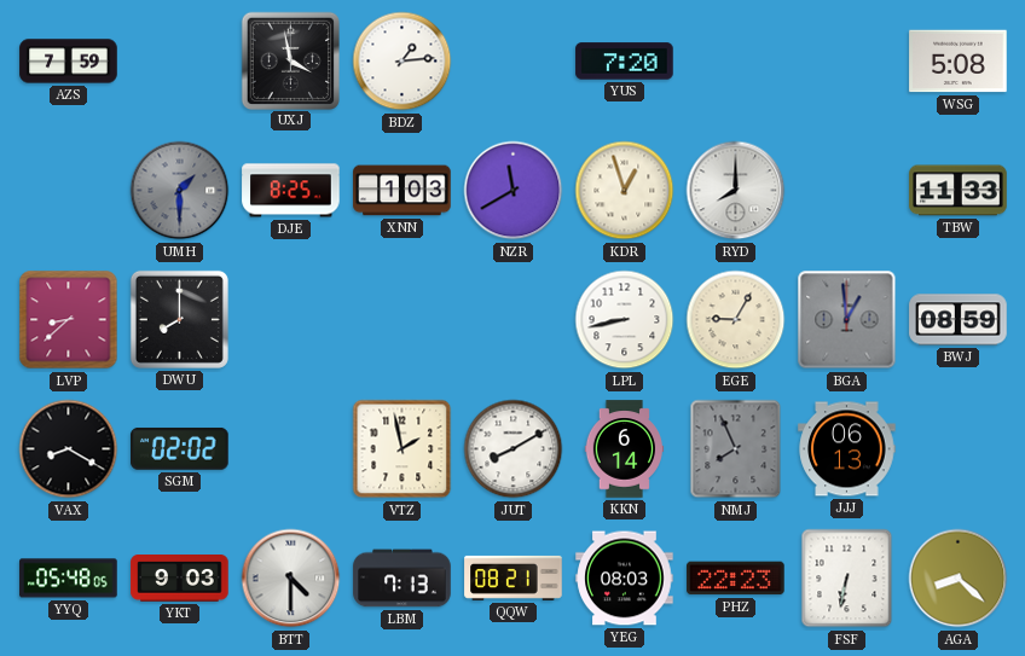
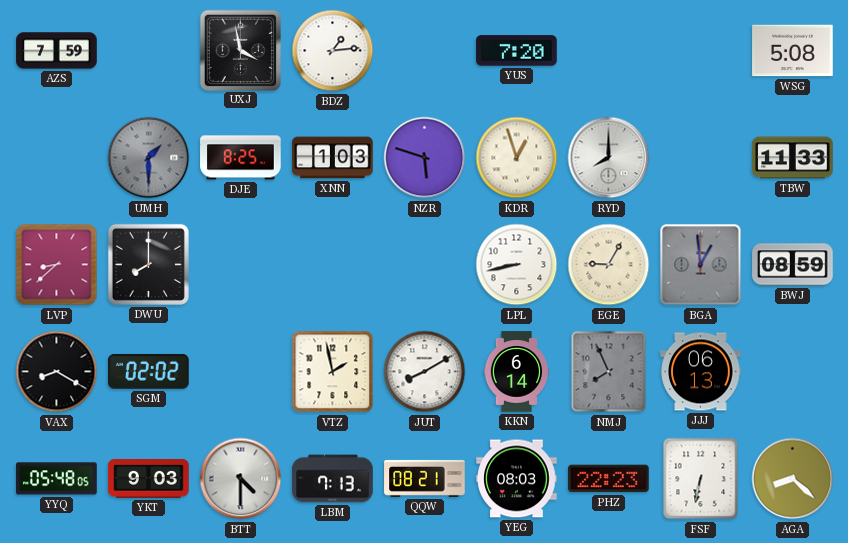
NZR: 11:40 -> 5:48
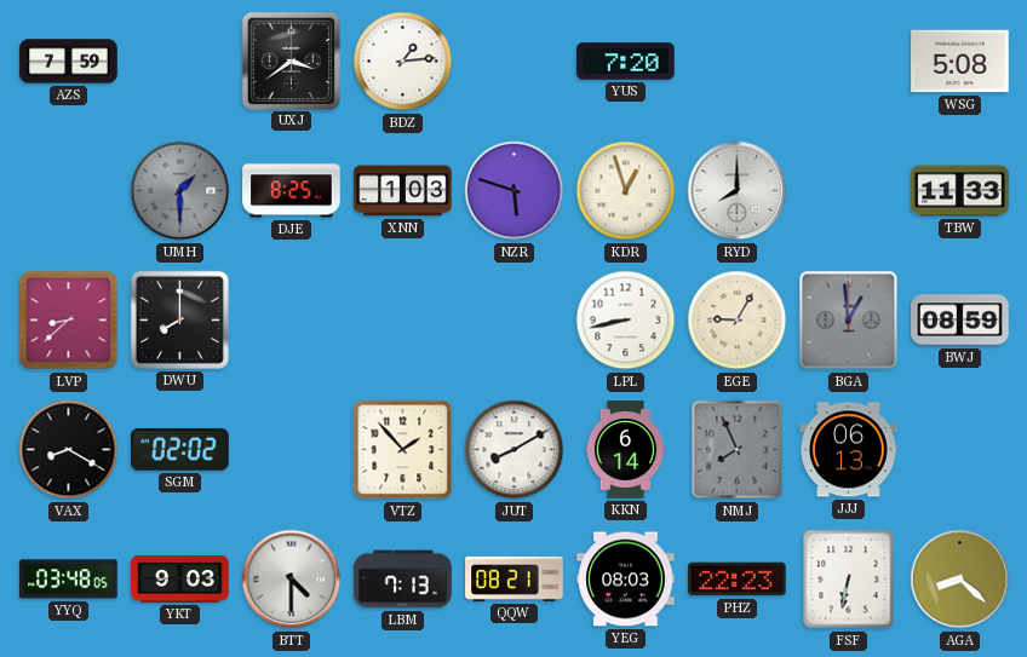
UXJ: 3:58 -> 3:39
VTZ: 1:58 -> 1:53
YYQ: 05:48 -> 03:48
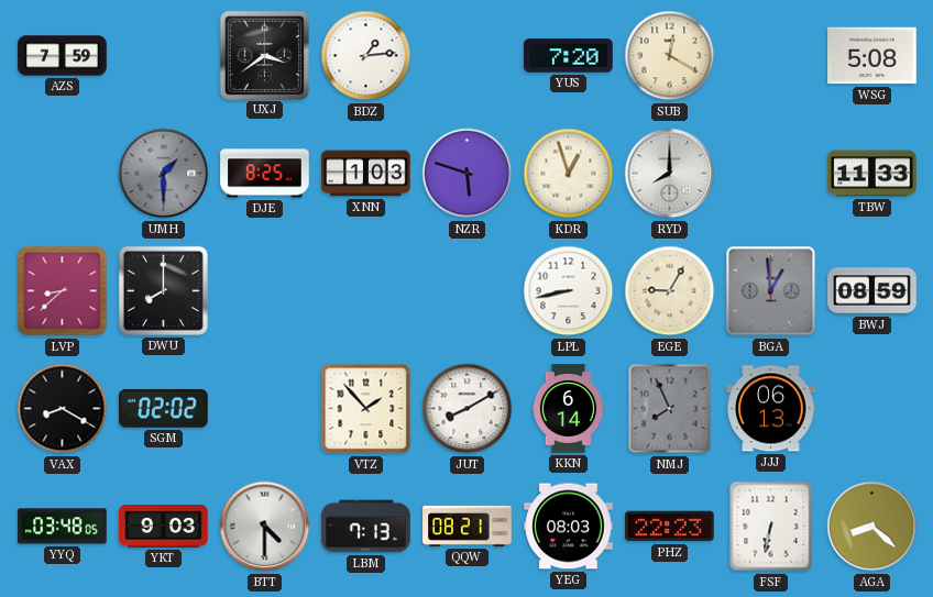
SUB: none -> 12:20
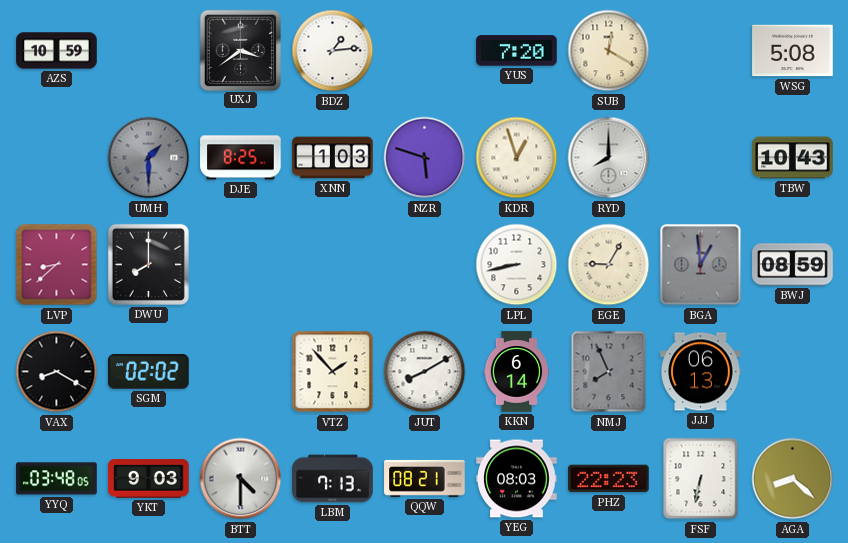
AZS: 7:59 -> 10:59
TBW: 11:33 -> 10:43
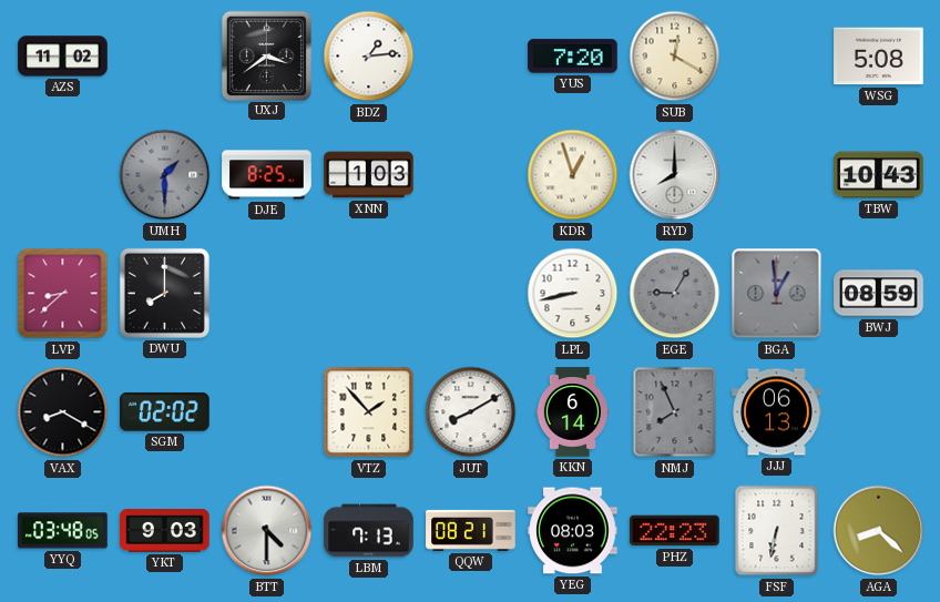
AZS: 10:59 -> 11:02
NZR: 5:48 -> none
EGE dial: cream -> grey
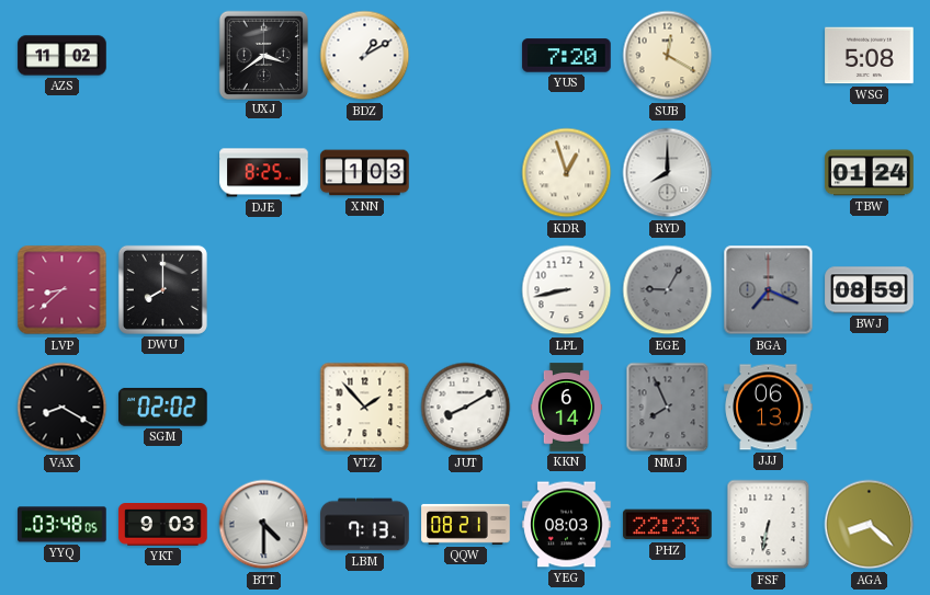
BDZ: 1:14 -> 1:10
UMH: 1:30 -> none
TBW: 10:43 -> 01:24
BGA: 12:59 -> 7:19
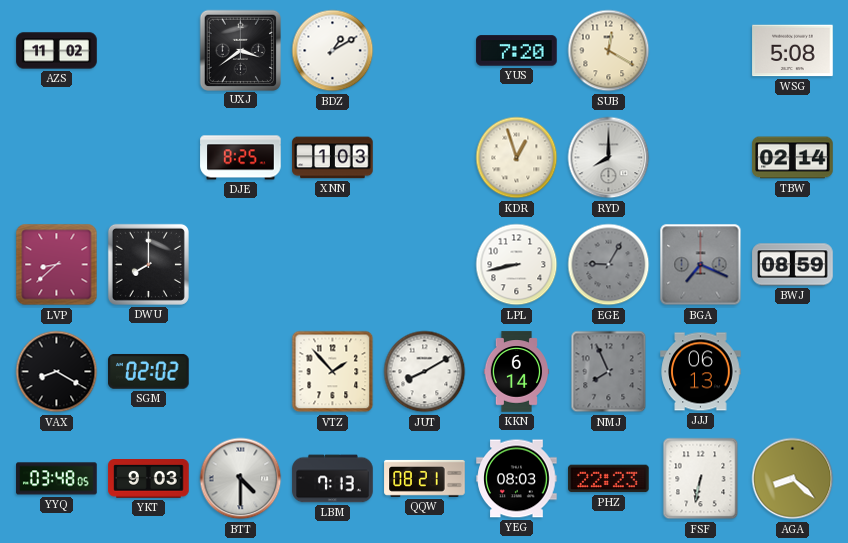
TBW: 01:24 -> 02:14
